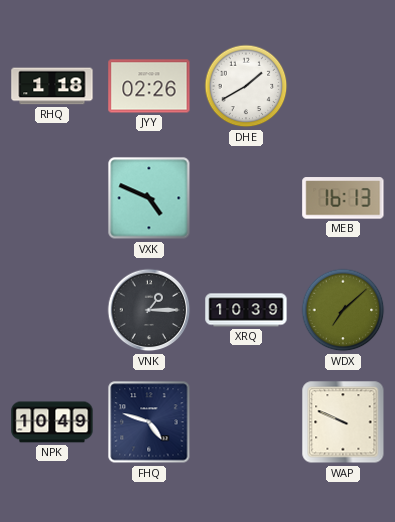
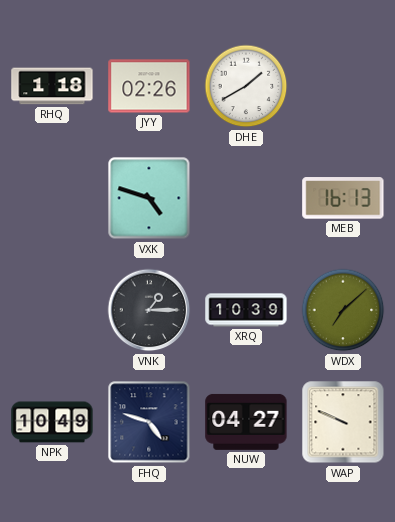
VXK: 4:49 -> 4:48
NUW: none -> 04:27
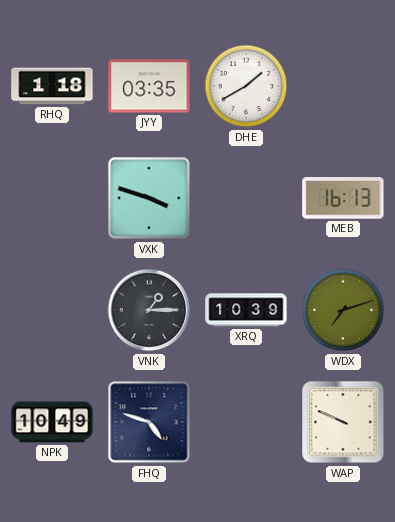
JYY: 02:26 -> 03:35
VXK: 4:48 -> 3:48
WDX: 7:08 -> 7:12
NUW: 04:27 -> none
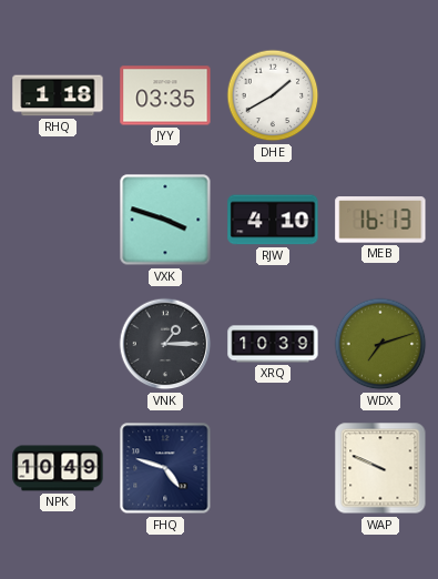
RJW: none -> 4:10
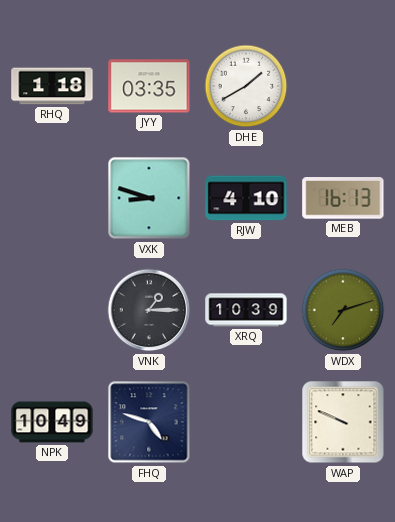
VXK: 3:48 -> 8:48
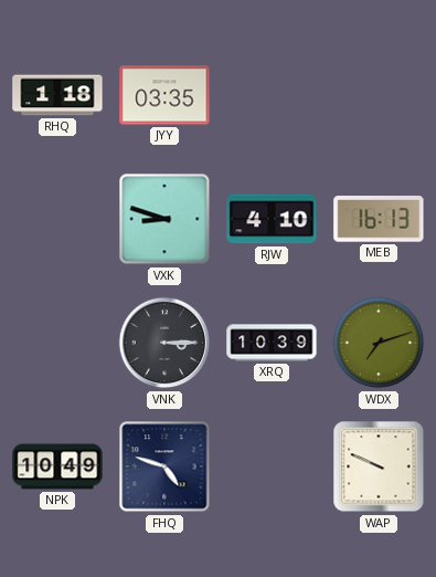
DHE: 1:40 -> none
VNK: 1:15 -> 3:15
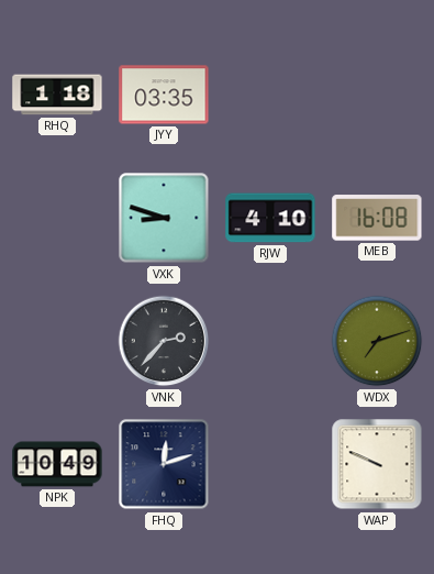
MEB: 16:13 -> 16:08
VNK: 3:15 -> 2:37
XRQ: 10:39 -> none
FHQ: 4:48 -> 12:12
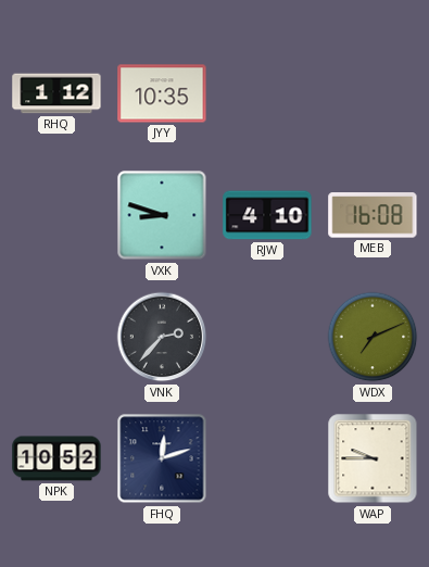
RHQ: 1:18 -> 1:12
JYY: 03:35 -> 10:35
WDX: 7:12 -> 7:11
NPK: 10:49 -> 10:52
WAP: 9:49 -> 9:45
